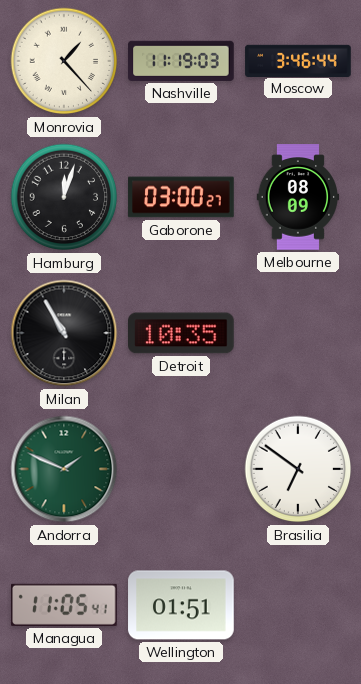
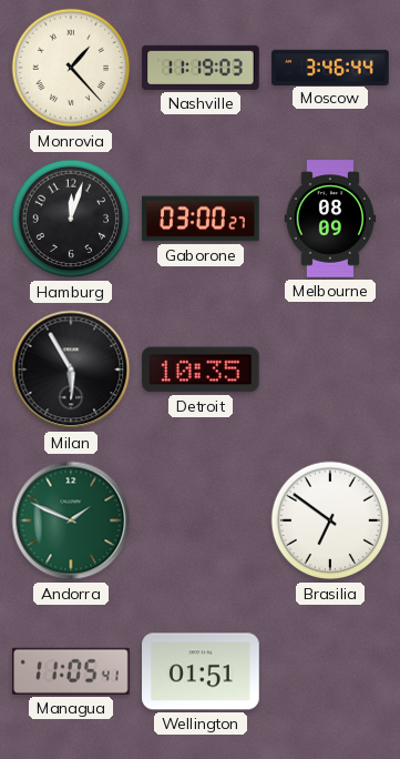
Milan: 10:55 -> 5:55
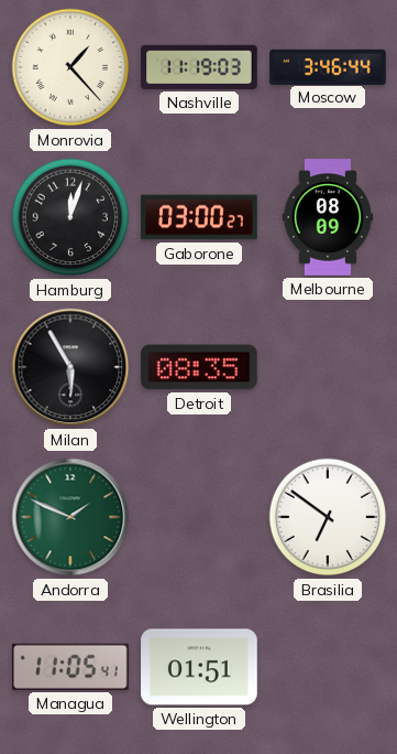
Detroit: 10:35 -> 08:35
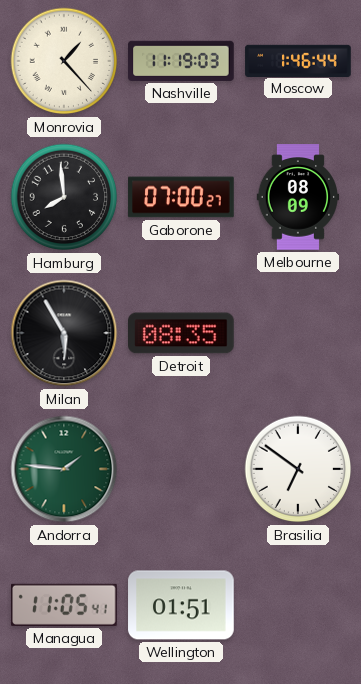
Moscow: 3:46 -> 1:46
Hamburg: 12:03 -> 7:59
Gaborone: 03:00 -> 07:00
Andorra: 1:49 -> 1:46
